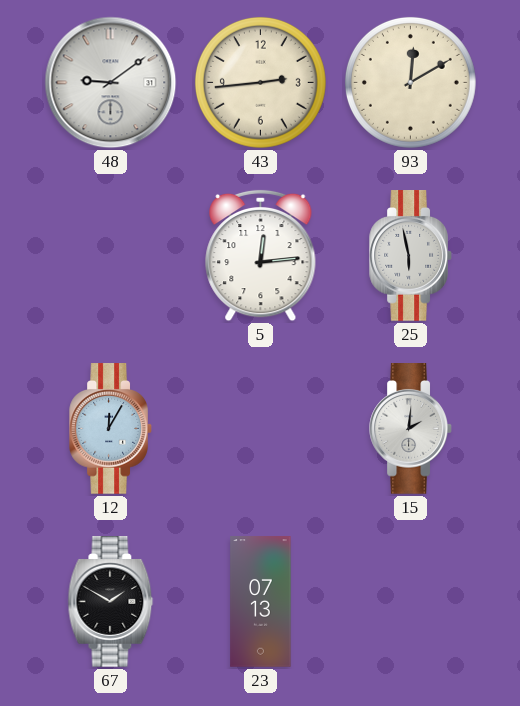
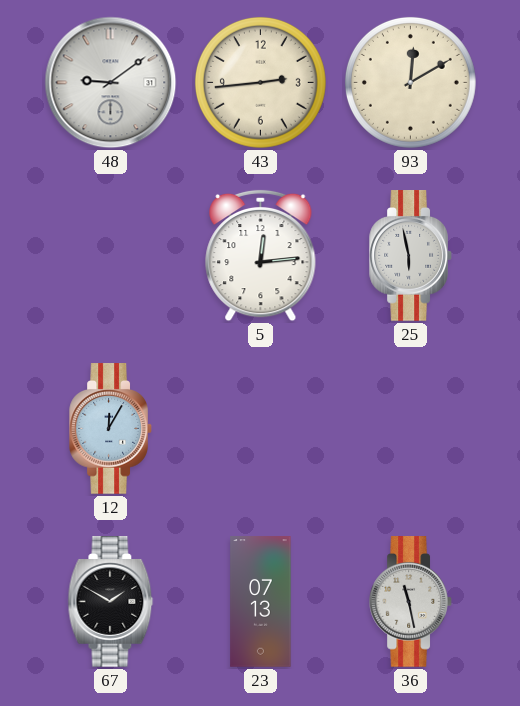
15: 2:01 -> none
36: none -> 11:28
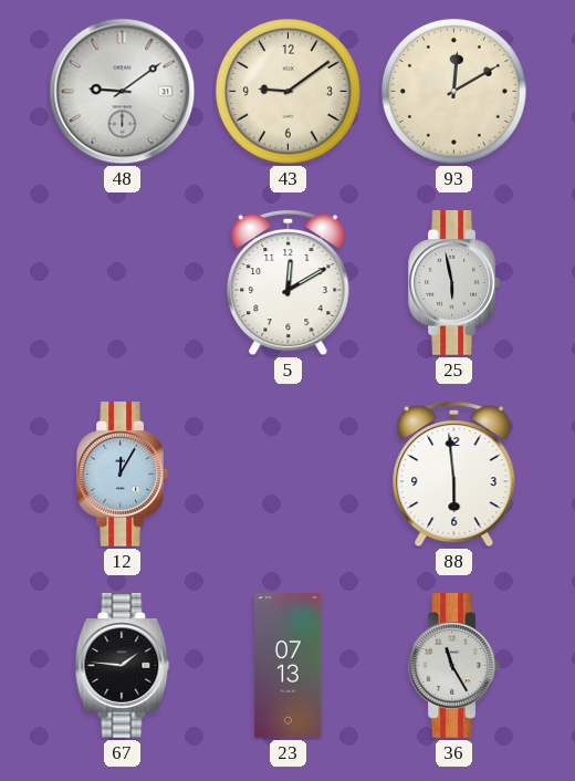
43: 2:44 -> 9:09
5: 12:14 -> 12:10
88: none -> 5:59
67: 1:50 -> 1:46
36: 11:28 -> 11:25
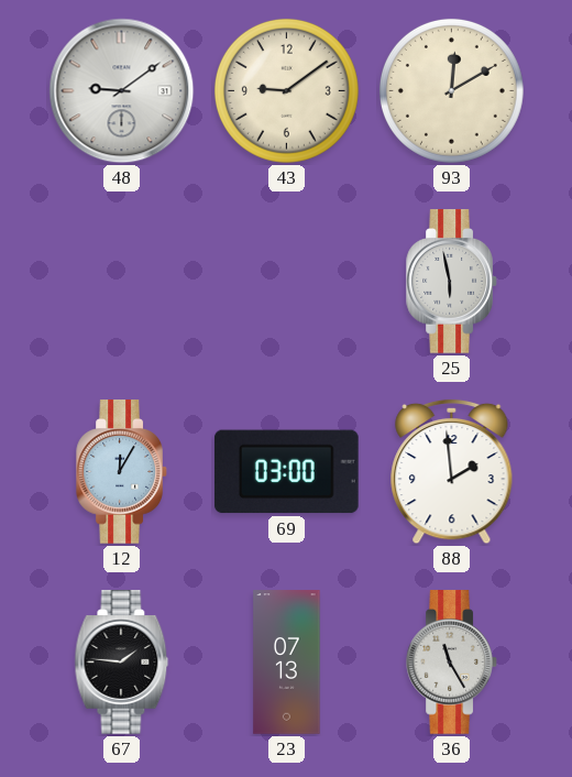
5: 12:10 -> none
69: none -> 03:00
88: 5:59 -> 1:59
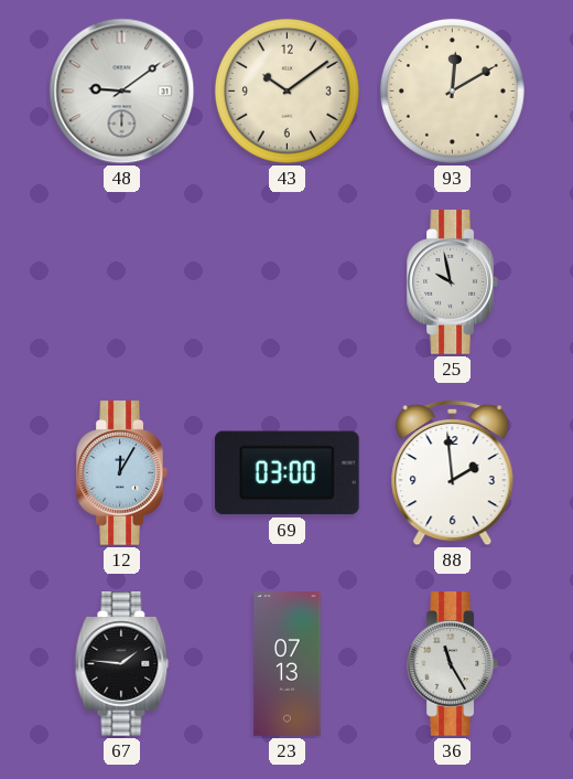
43: 9:09 -> 10:09
25: 5:58 -> 9:58
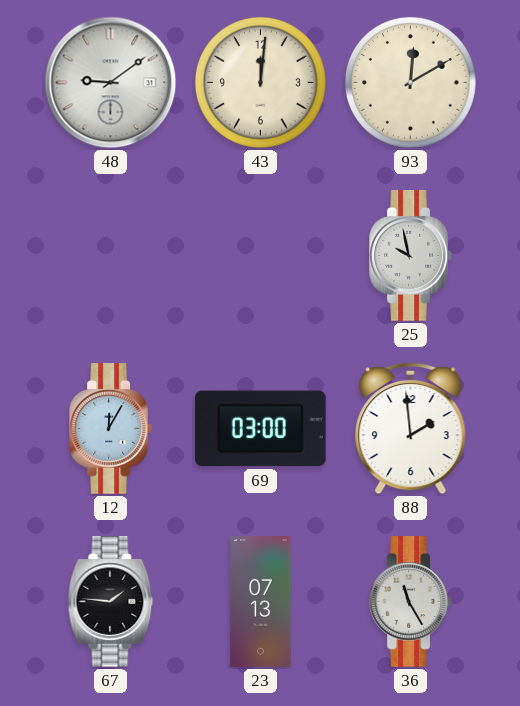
43: 10:09 -> 12:01
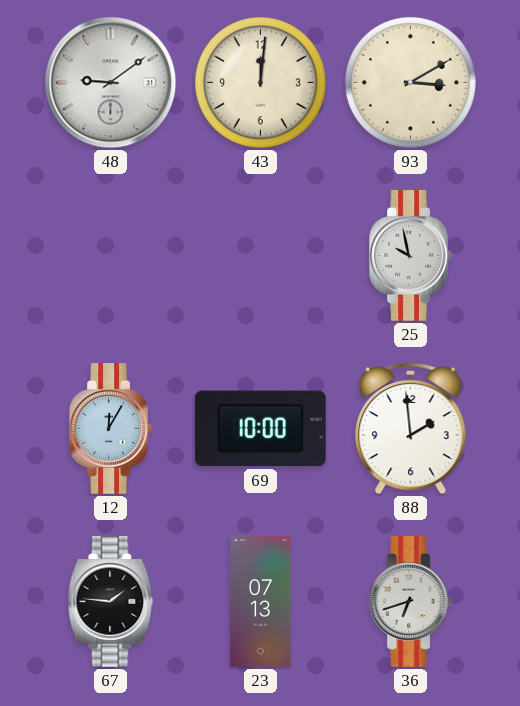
93: 12:10 -> 3:10
69: 03:00 -> 10:00
36: 11:25 -> 6:42
